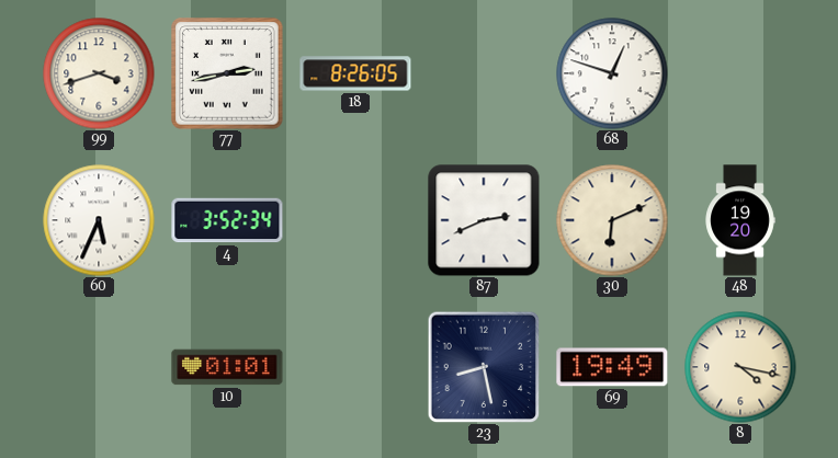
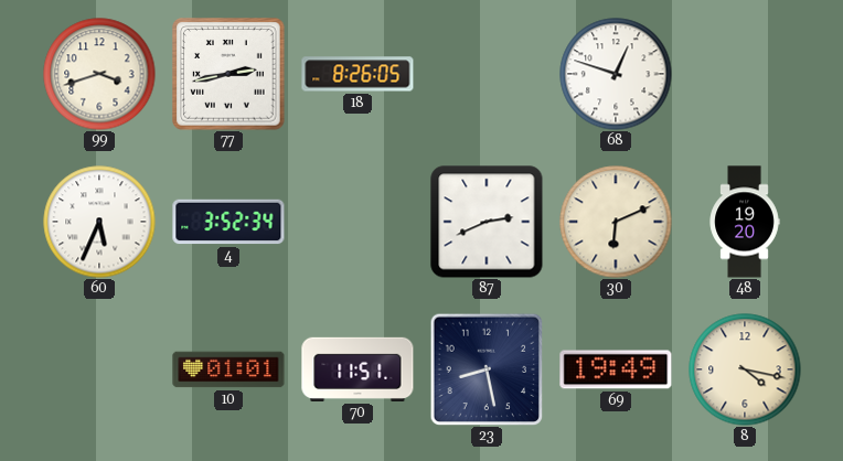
70: none -> 11:51
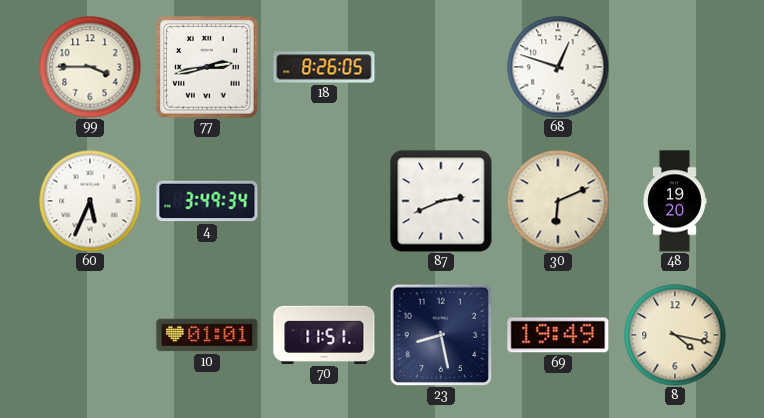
99: 3:42 -> 3:45
4: 3:52 -> 3:49
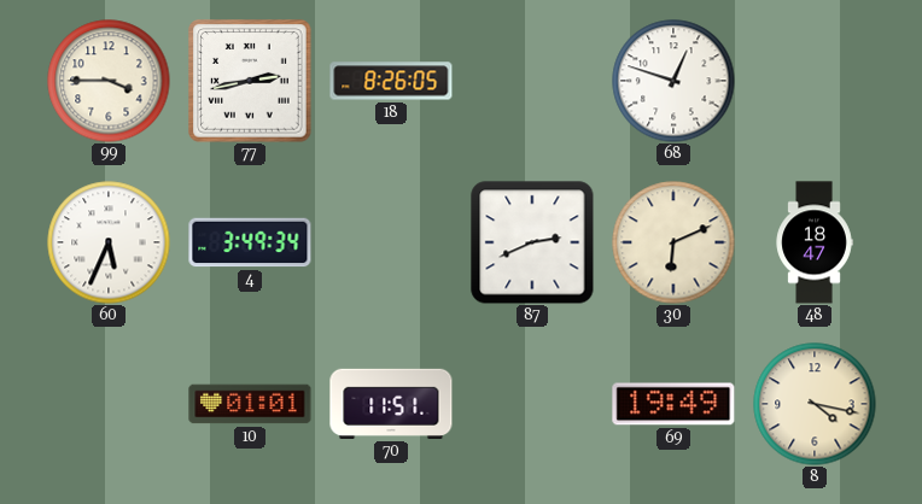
48: 19:20 -> 18:47
23: 8:28 -> none
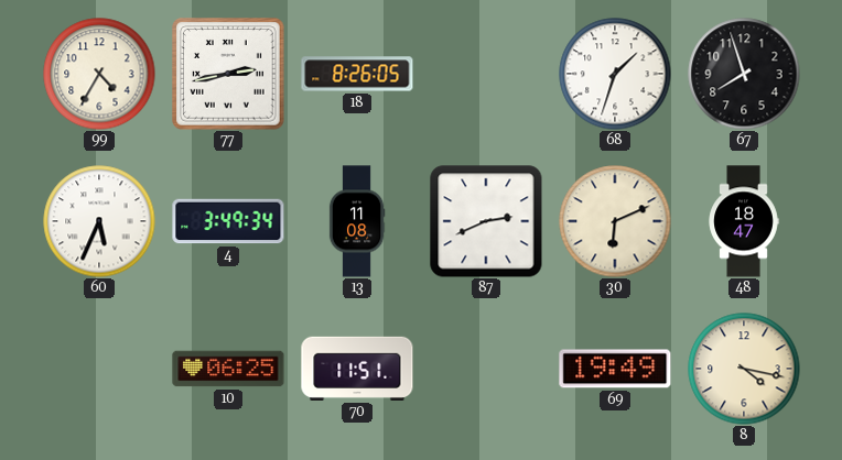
99: 3:45 -> 4:35
68: 12:48 -> 1:33
67: none -> 7:57
13: none -> 11:08
10: 01:01 -> 06:25
